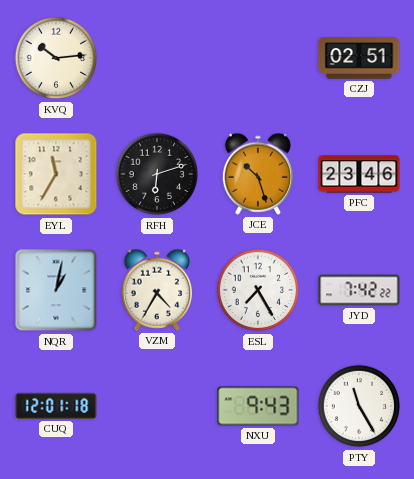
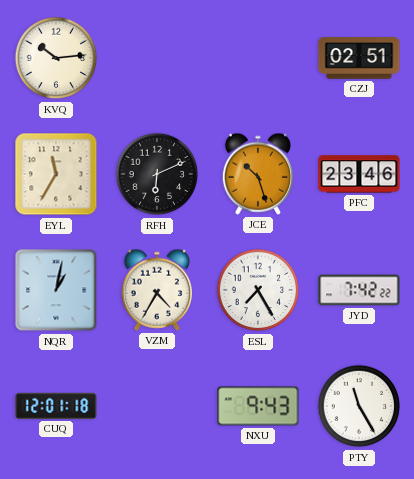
RFH: 6:12 -> 6:11
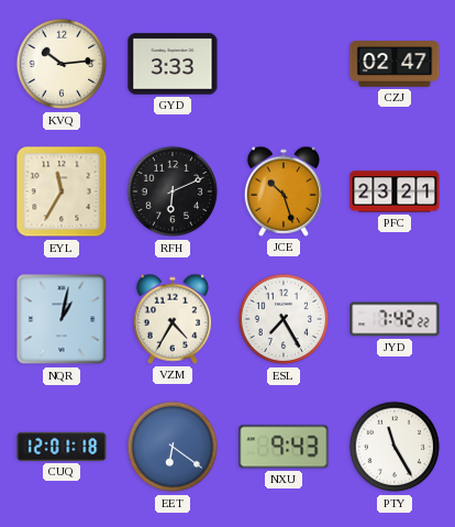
GYD: none -> 3:33
CZJ: 02:51 -> 02:47
PFC: 23:46 -> 23:21
EET: none -> 6:21
